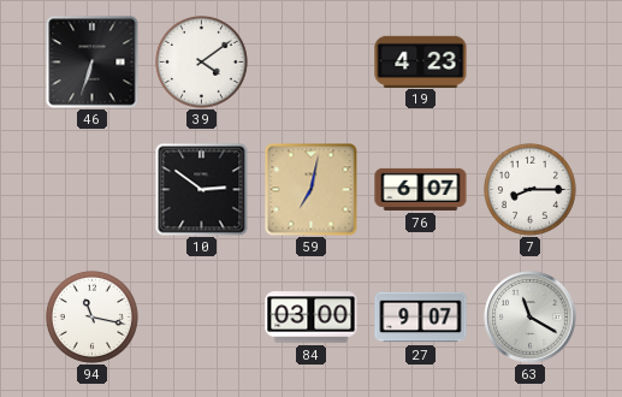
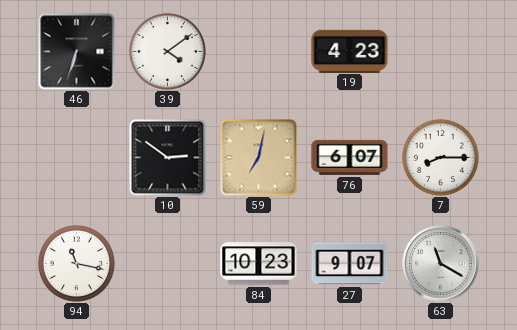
84: 03:00 -> 10:23
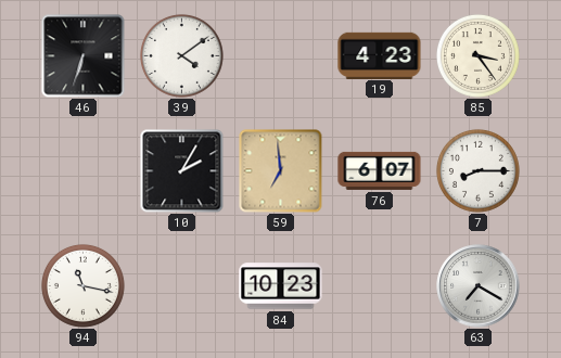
85: none -> 3:24
10: 2:51 -> 2:05
59: 7:02 -> 6:59
27: 9:07 -> none
63: 11:20 -> 7:20
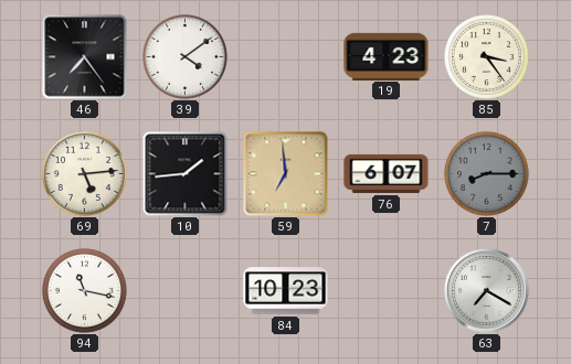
46: 6:33 -> 7:24
69: none -> 5:14
10: 2:05 -> 1:44
7 dial: white -> grey
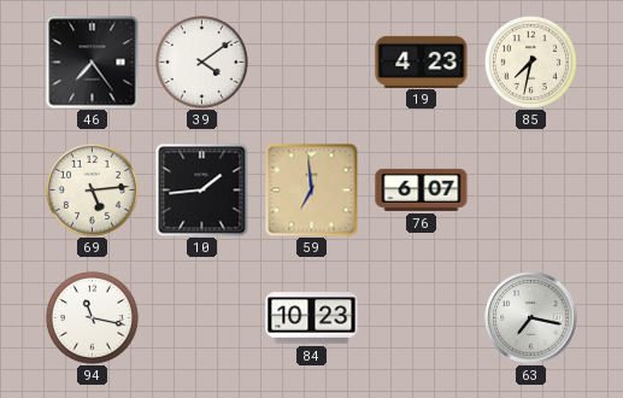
85: 3:24 -> 7:32
7: 8:15 -> none
63: 7:20 -> 7:17
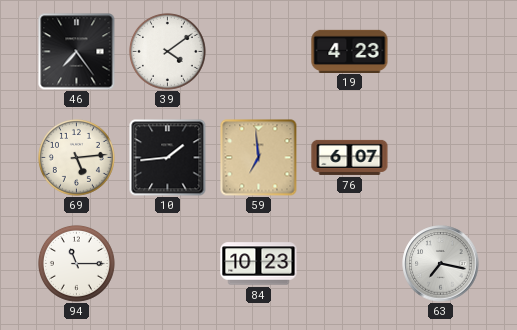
85: 7:32 -> none
94: 11:17 -> 11:15
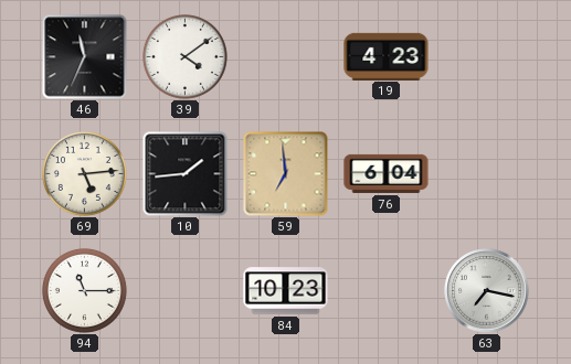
46: 7:24 -> 11:34
76: 6:07 -> 6:04
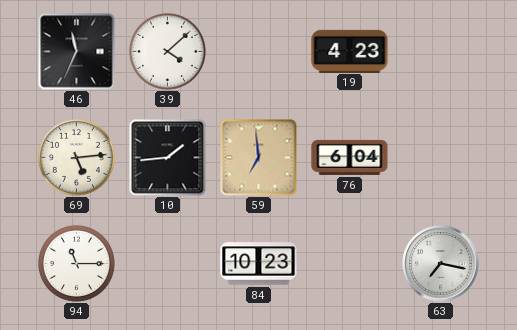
39: 4:09 -> 4:08
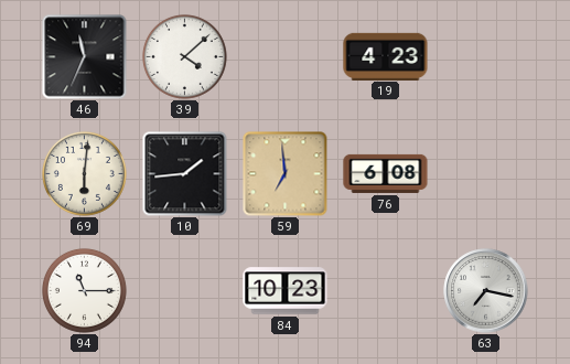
69: 5:14 -> 6:01
76: 6:04 -> 6:08
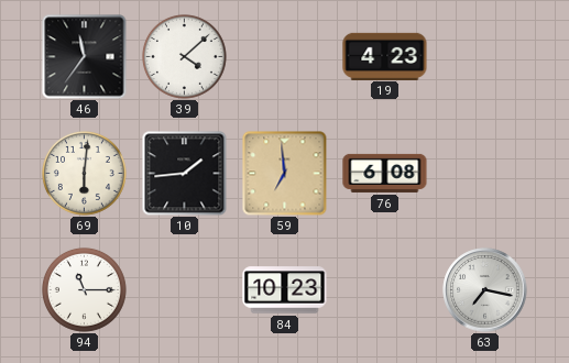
46: 11:34 -> 11:36
